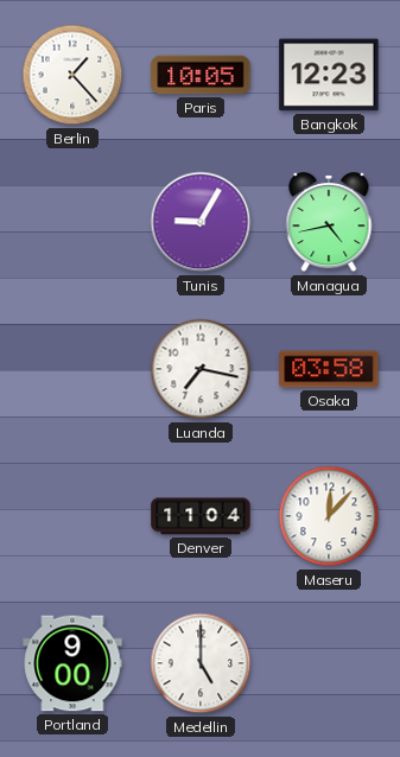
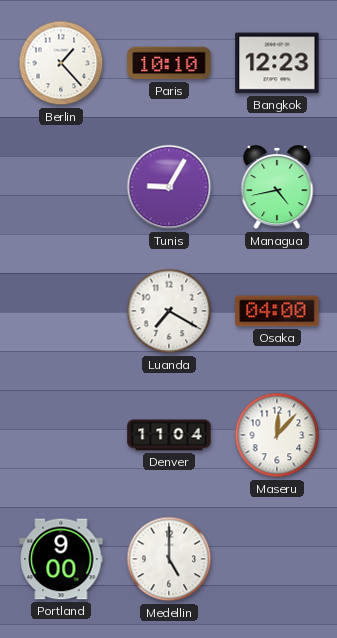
Paris: 10:05 -> 10:10
Luanda: 7:17 -> 7:20
Osaka: 03:58 -> 04:00
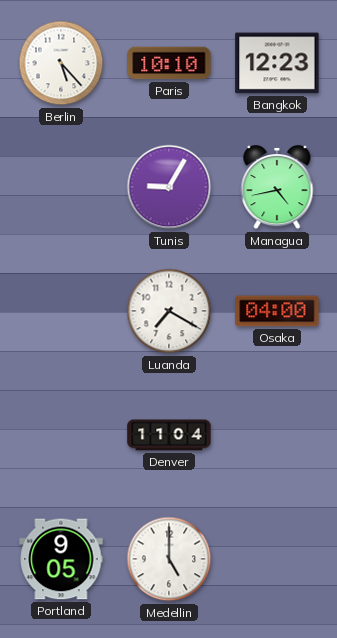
Berlin: 1:23 -> 5:23
Maseru: 12:07 -> none
Portland: 9:00 -> 9:05
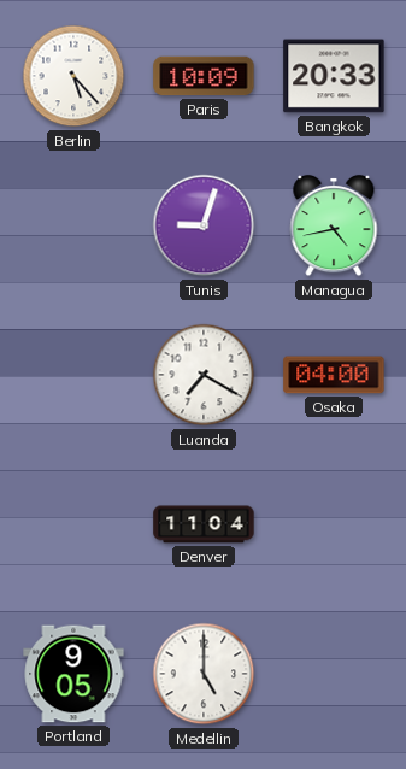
Paris: 10:10 -> 10:09
Bangkok: 12:23 -> 20:33
Tunis: 9:05 -> 9:03
